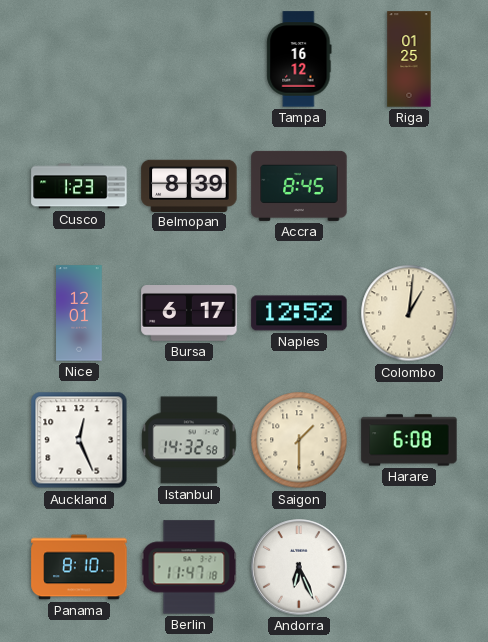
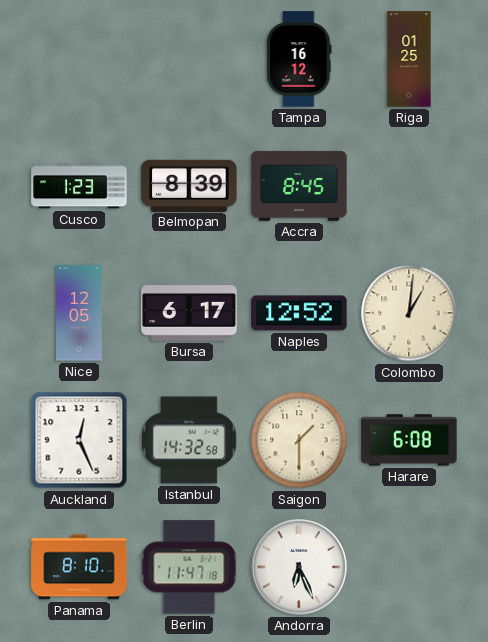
Nice: 12:01 -> 12:05
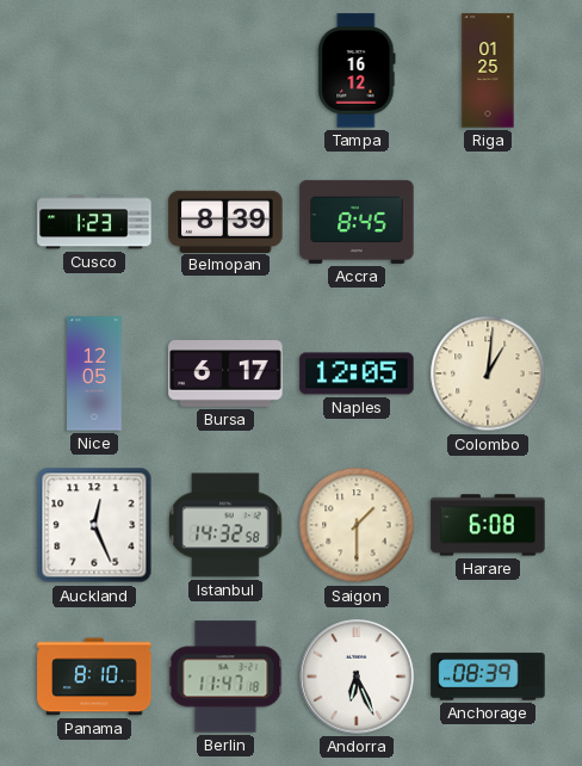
Naples: 12:52 -> 12:05
Anchorage: none -> 08:39
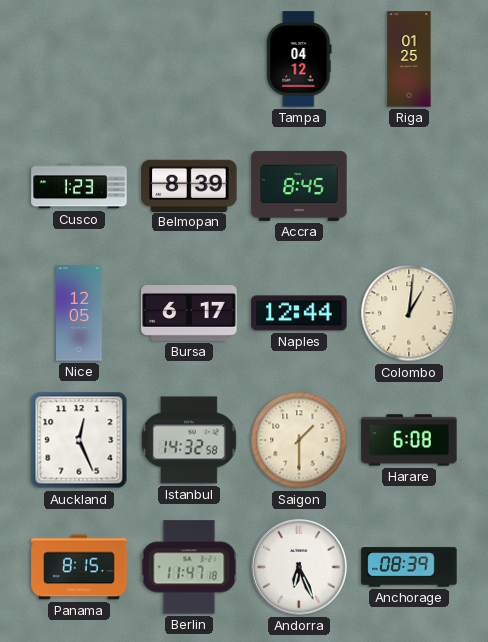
Tampa: 16:12 -> 04:12
Naples: 12:05 -> 12:44
Panama: 8:10 -> 8:15
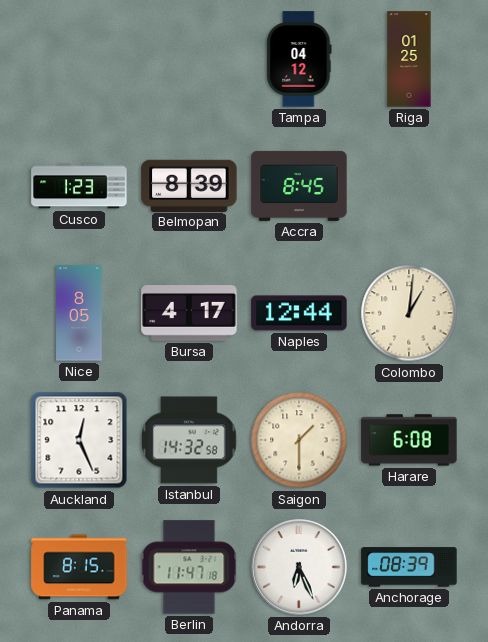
Nice: 12:05 -> 8:05
Bursa: 6:17 -> 4:17
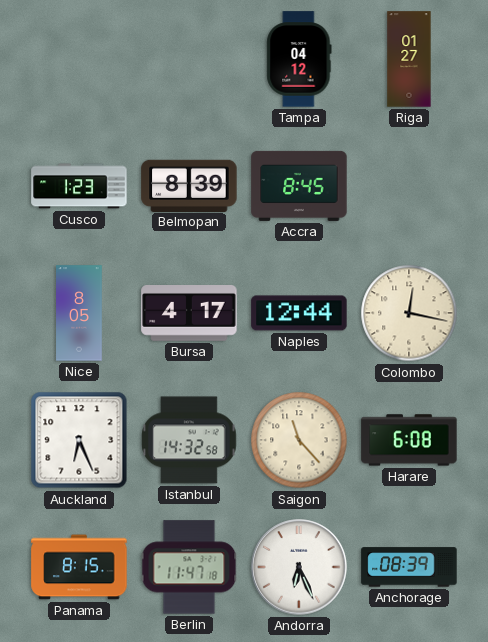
Riga: 01:25 -> 01:27
Colombo: 1:01 -> 12:17
Auckland: 12:26 -> 6:26
Saigon: 1:30 -> 11:23
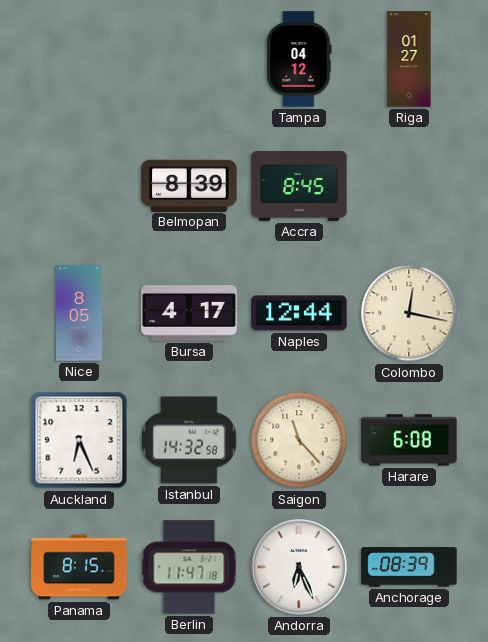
Cusco: 1:23 -> none
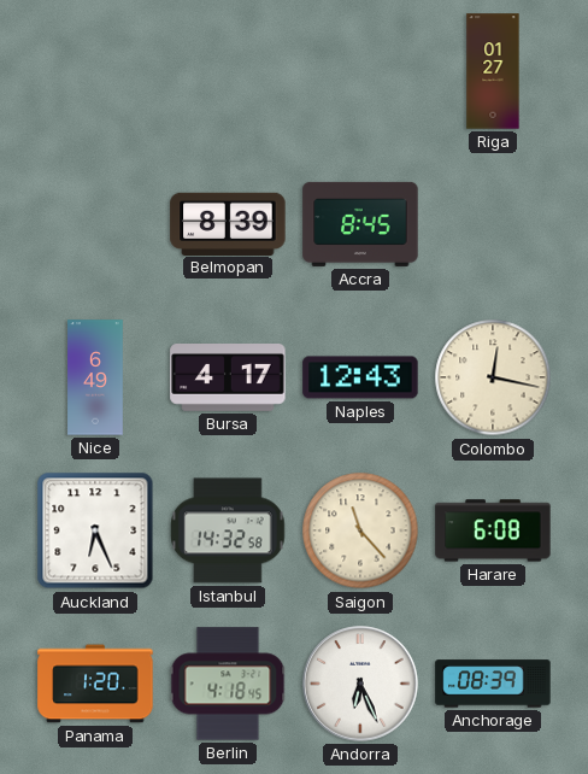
Tampa: 04:12 -> none
Nice: 8:05 -> 6:49
Naples: 12:44 -> 12:43
Panama: 8:15 -> 1:20
Berlin: 11:47 -> 4:18
